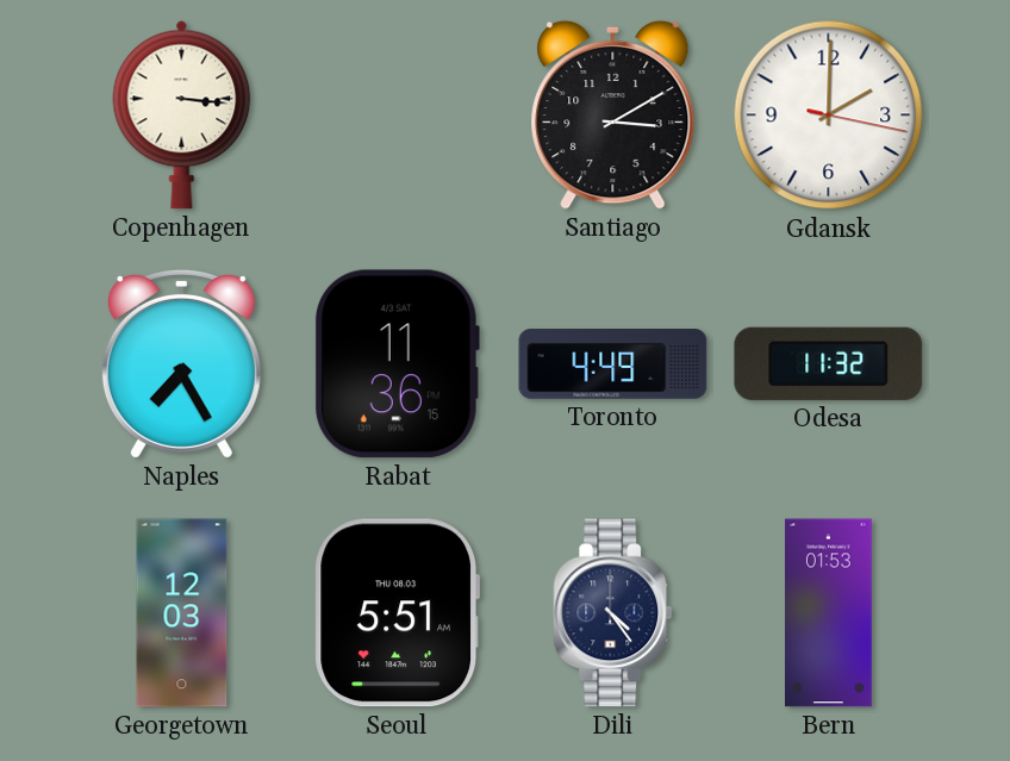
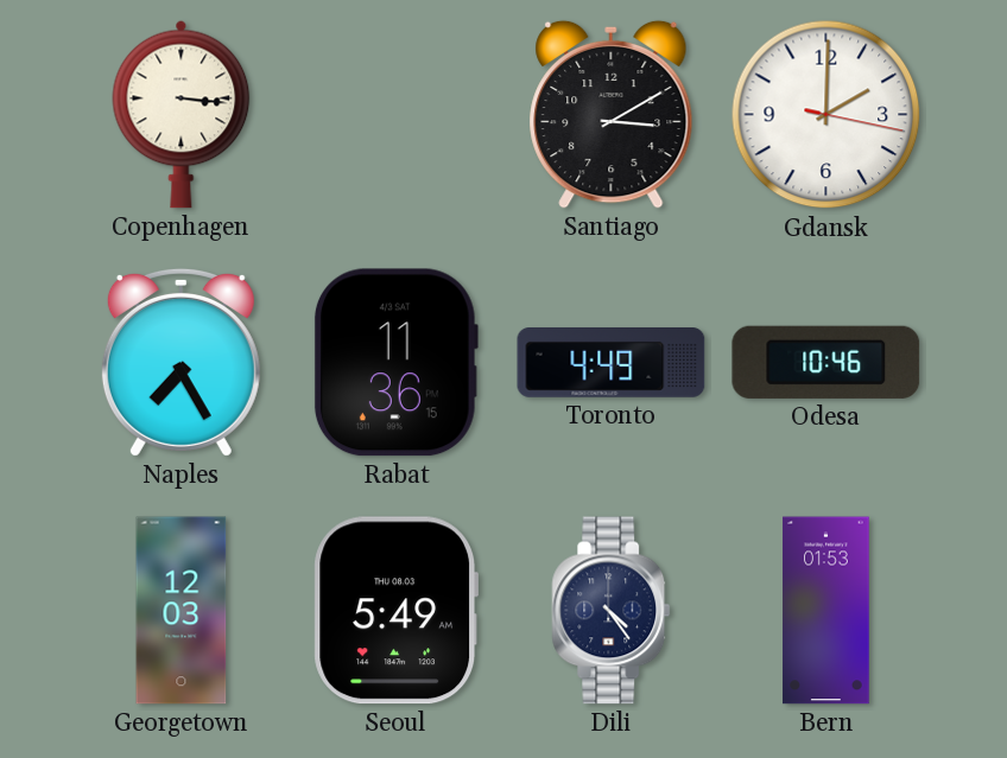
Odesa: 11:32 -> 10:46
Seoul: 5:51 -> 5:49
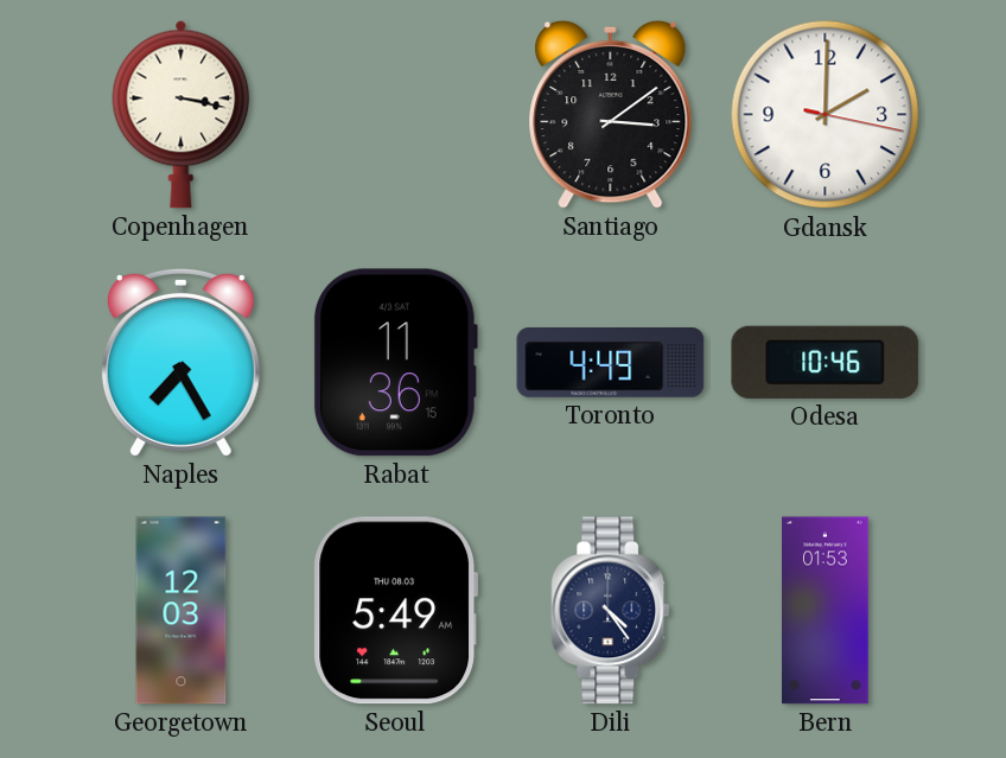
Copenhagen: 3:16 -> 3:17
Santiago: 3:10 -> 3:09
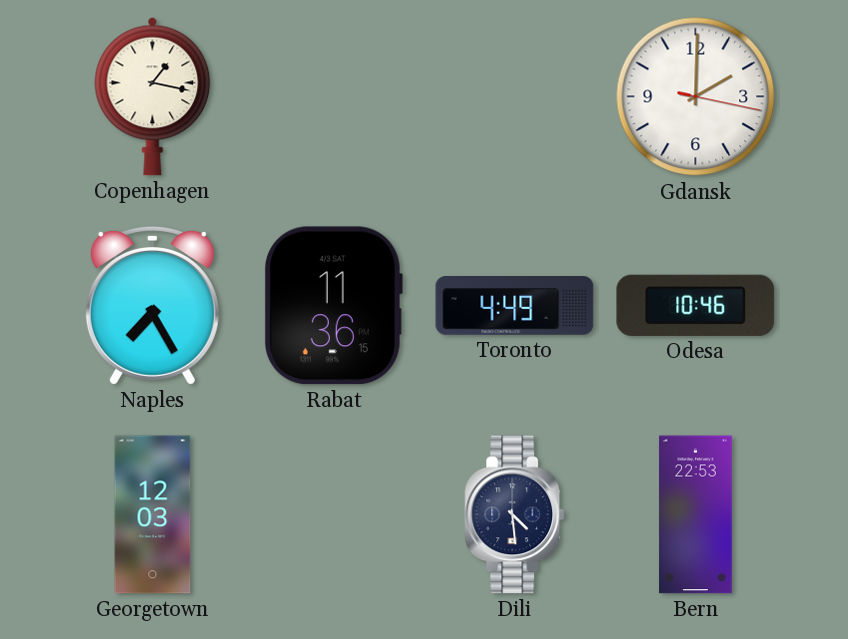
Copenhagen: 3:17 -> 1:17
Santiago: 3:09 -> none
Seoul: 5:49 -> none
Dili: 4:24 -> 4:29
Bern: 01:53 -> 22:53
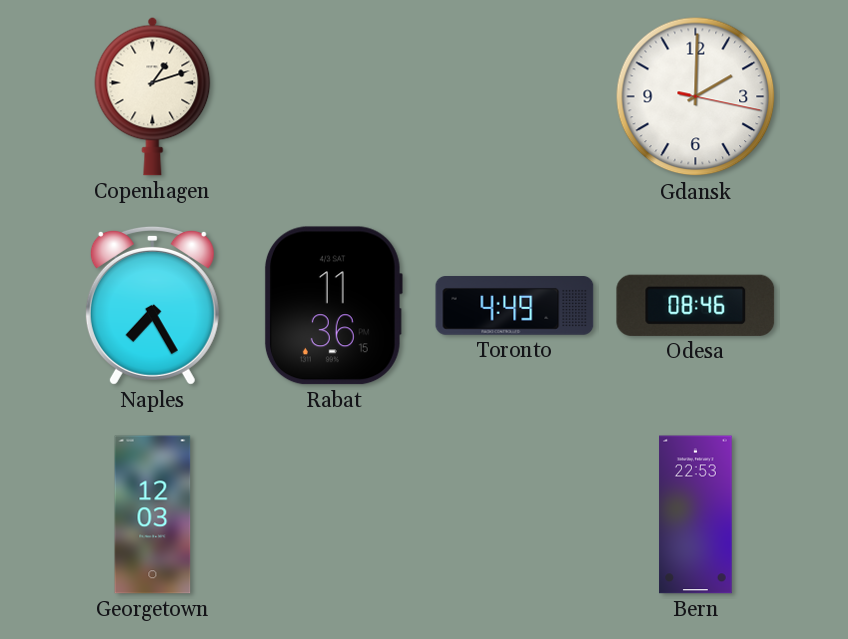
Copenhagen: 1:17 -> 1:12
Odesa: 10:46 -> 08:46
Dili: 4:29 -> none
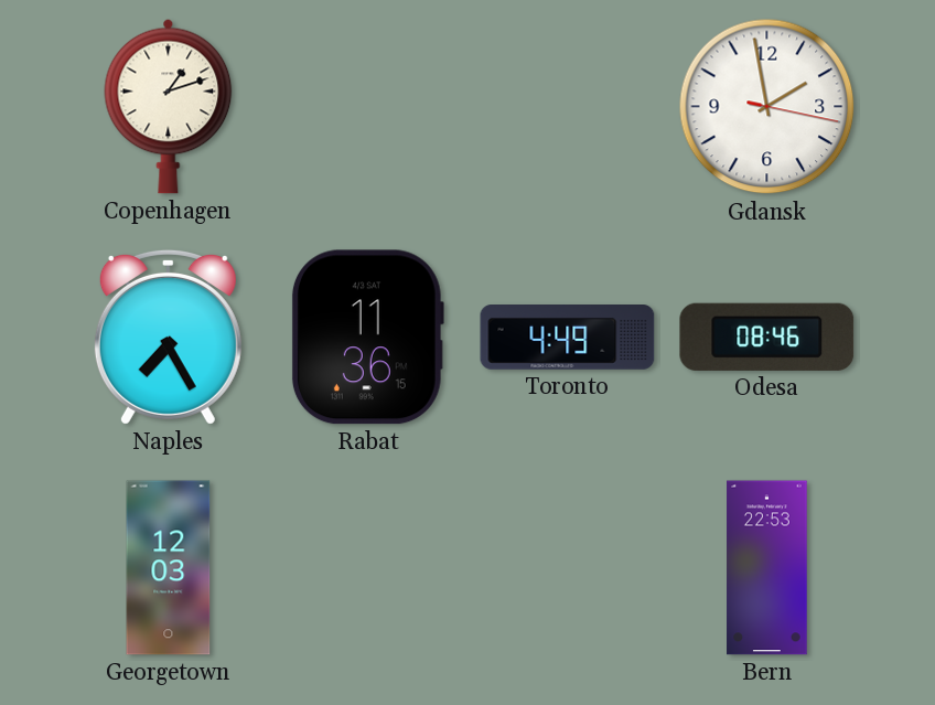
Gdansk: 2:00 -> 1:58
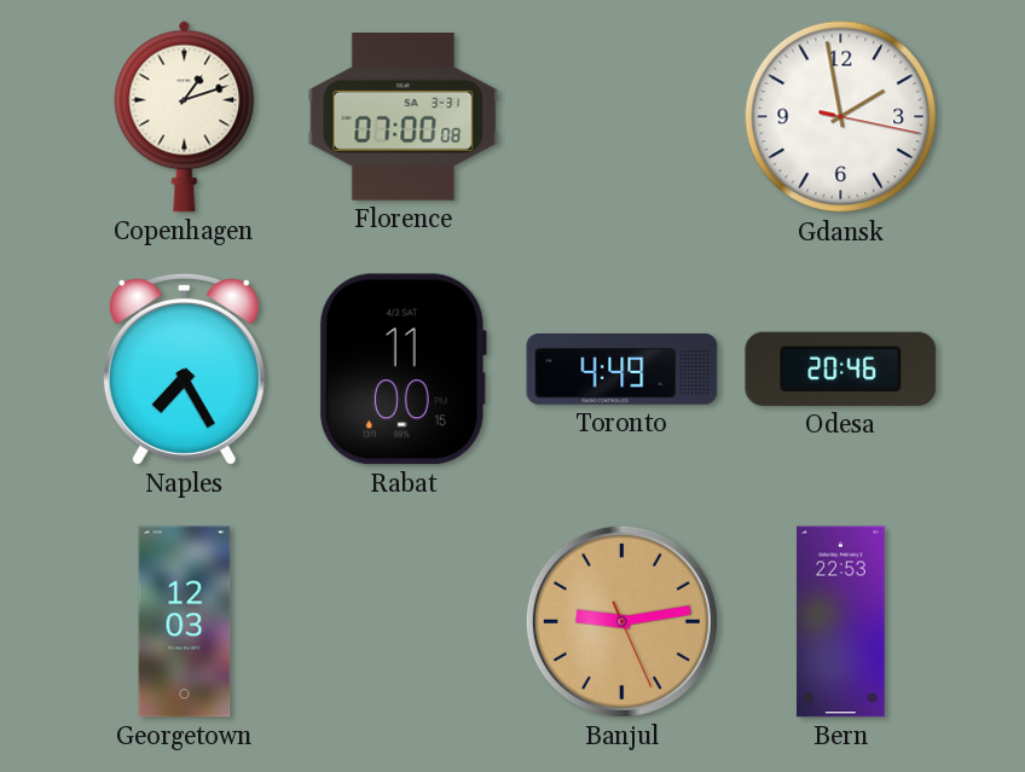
Florence: none -> 07:00
Rabat: 11:36 -> 11:00
Odesa: 08:46 -> 20:46
Banjul: none -> 9:13
